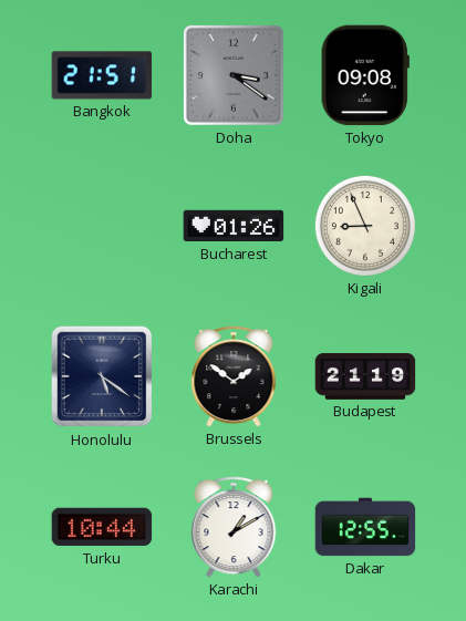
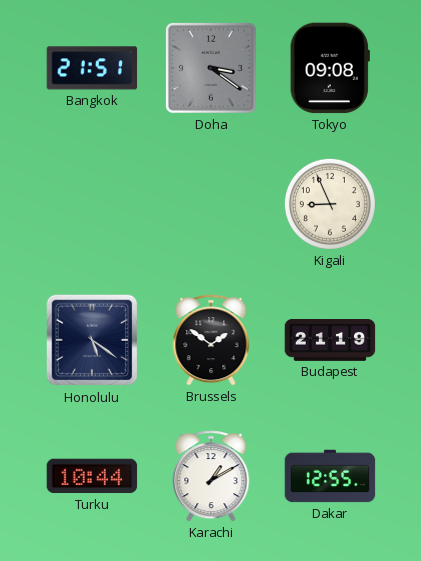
Bucharest: 01:26 -> none
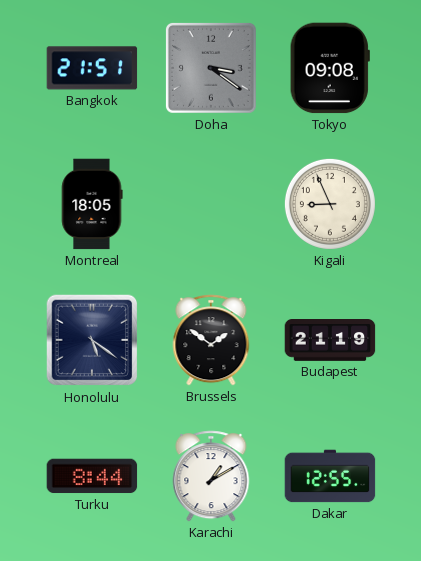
Montreal: none -> 18:05
Turku: 10:44 -> 8:44
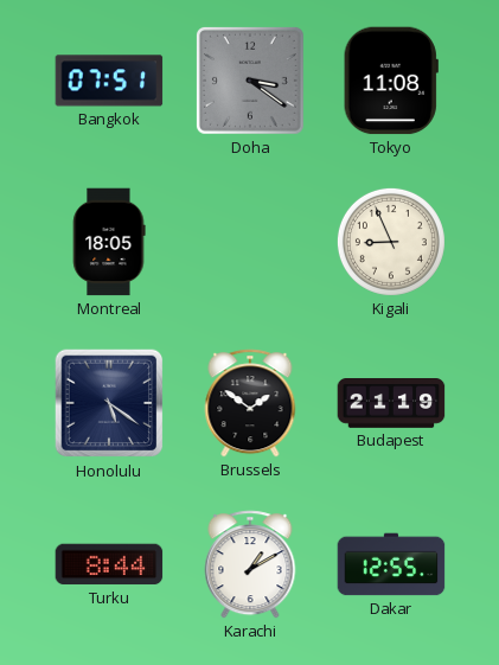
Bangkok: 21:51 -> 07:51
Tokyo: 09:08 -> 11:08
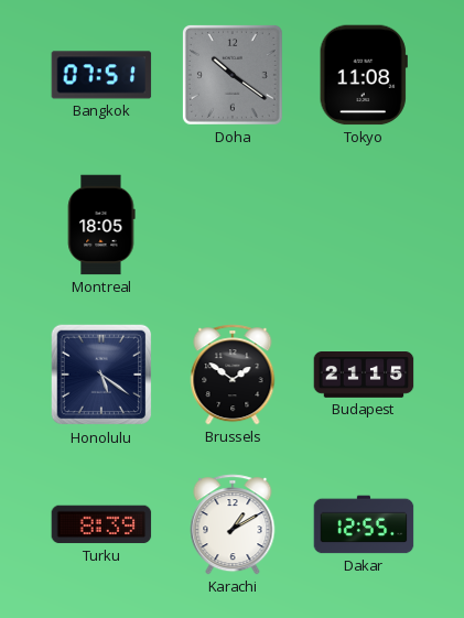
Doha: 3:21 -> 10:21
Kigali: 8:56 -> none
Budapest: 21:19 -> 21:15
Turku: 8:44 -> 8:39
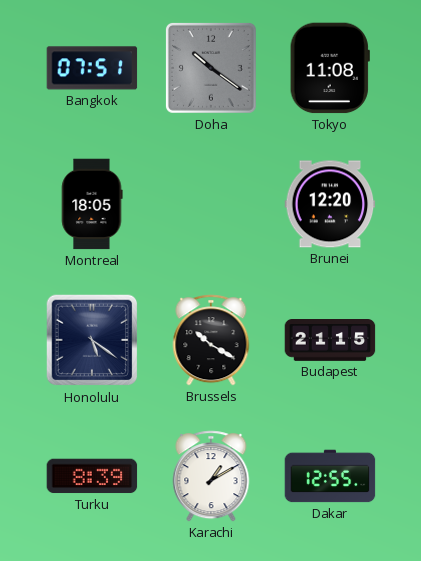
Brunei: none -> 12:20
Brussels: 1:51 -> 10:20
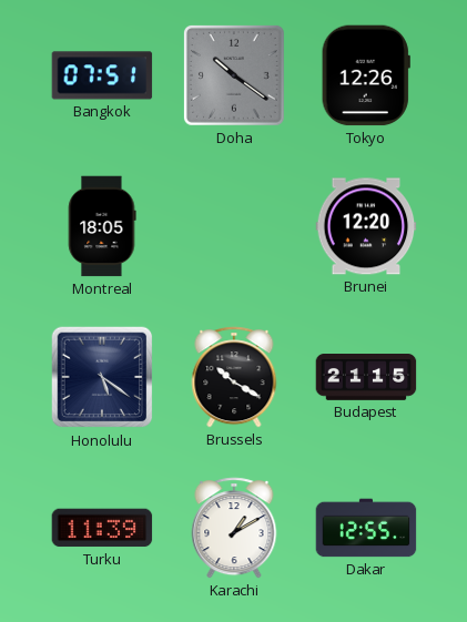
Tokyo: 11:08 -> 12:26
Turku: 8:39 -> 11:39
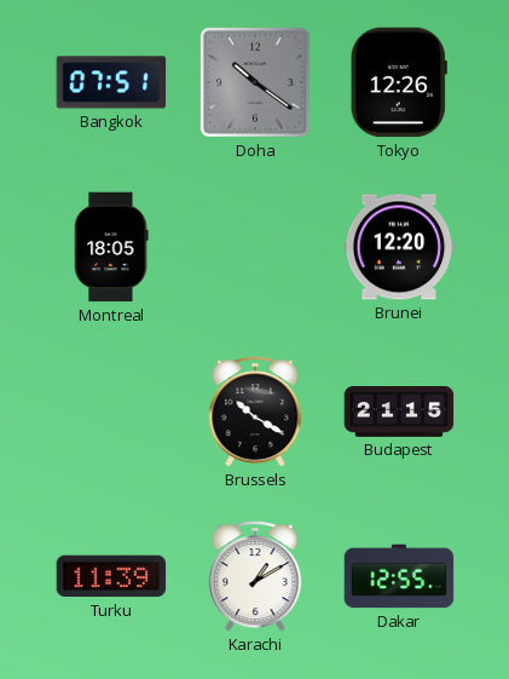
Honolulu: 5:21 -> none
